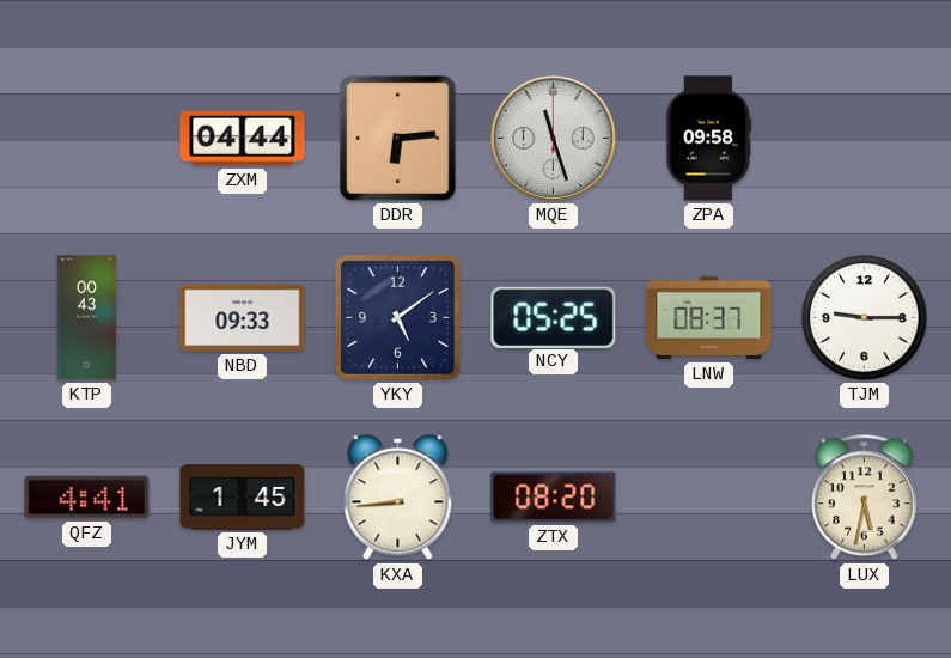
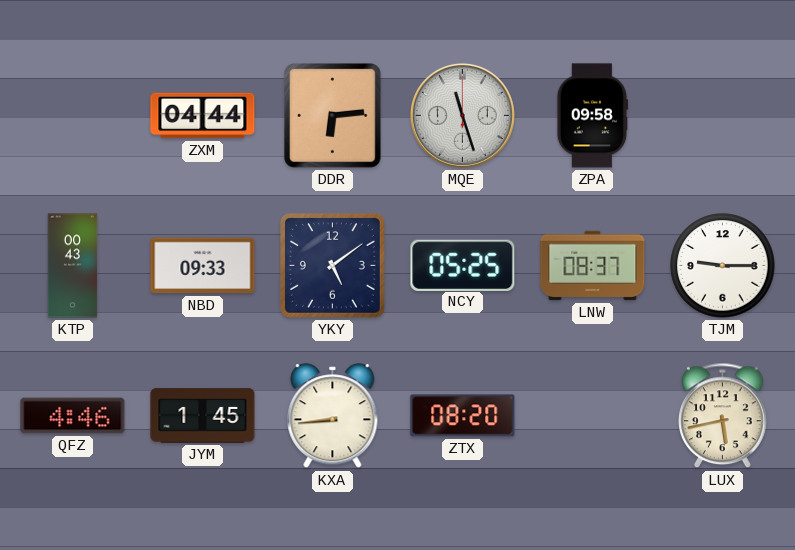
QFZ: 4:41 -> 4:46
LUX: 5:32 -> 5:43
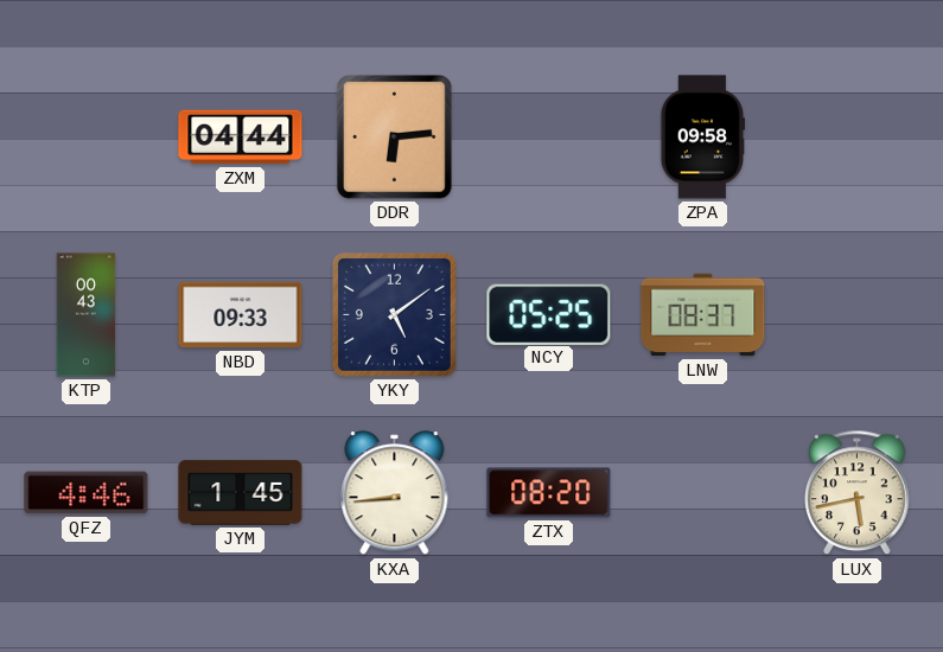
MQE: 11:27 -> none
TJM: 9:15 -> none
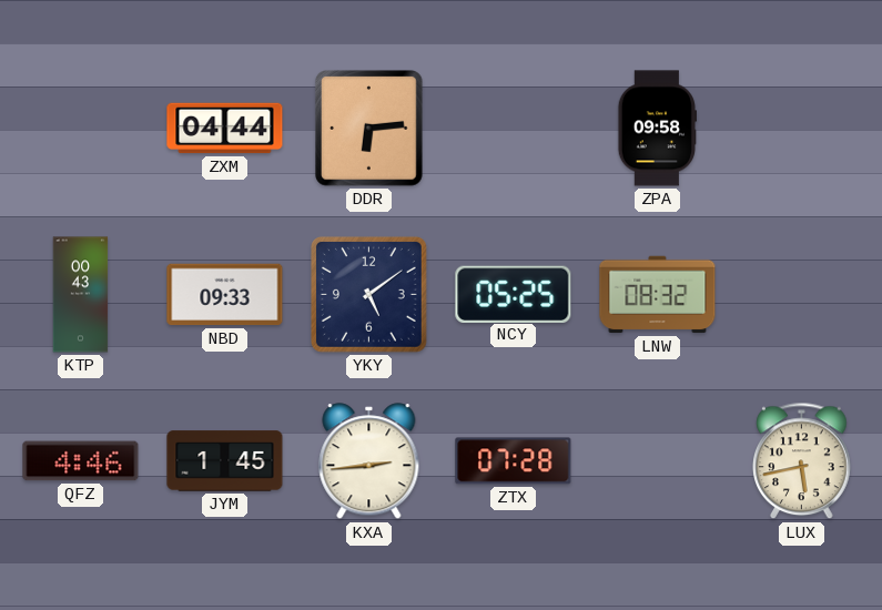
LNW: 08:37 -> 08:32
KXA: 8:44 -> 2:44
ZTX: 08:20 -> 07:28
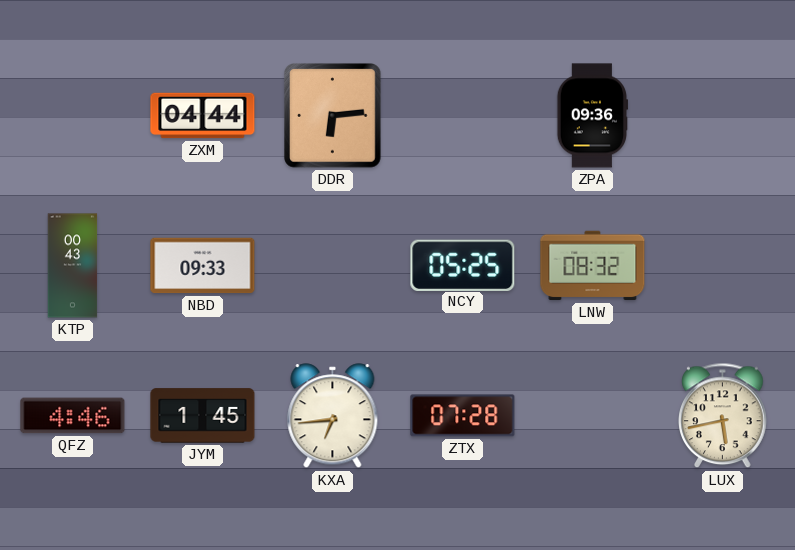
ZPA: 09:58 -> 09:36
YKY: 5:09 -> none
KXA: 2:44 -> 6:44
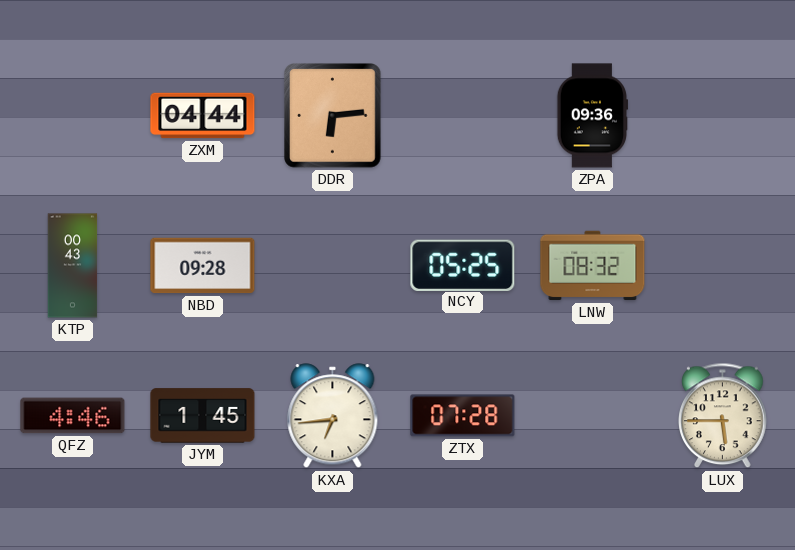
NBD: 09:33 -> 09:28
LUX: 5:43 -> 5:45
